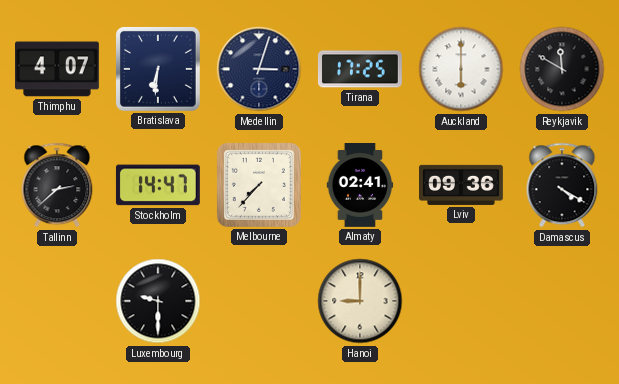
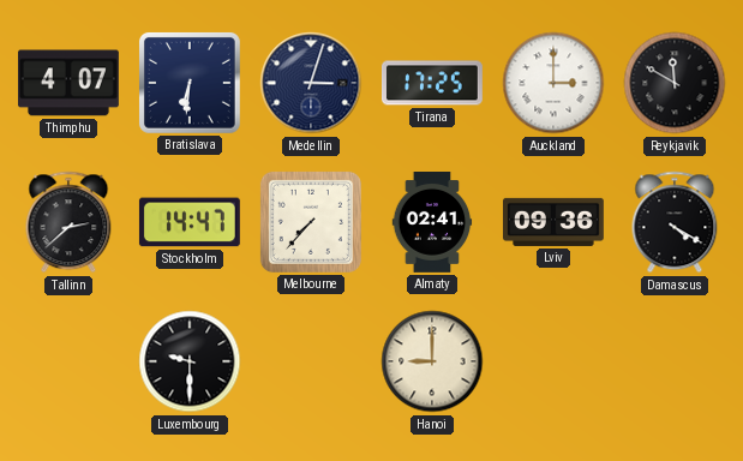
Auckland: 6:00 -> 3:00
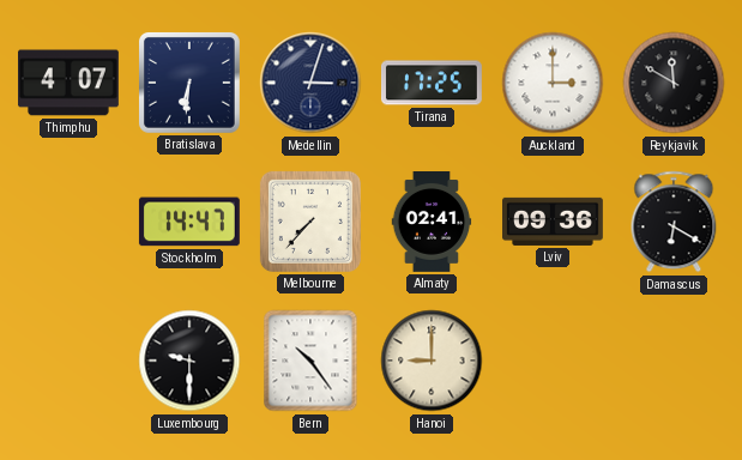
Tallinn: 2:38 -> none
Damascus: 4:20 -> 6:20
Bern: none -> 10:24
